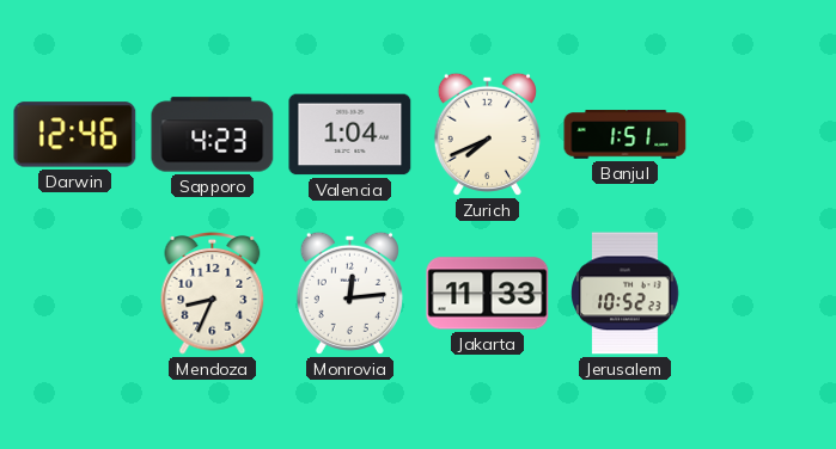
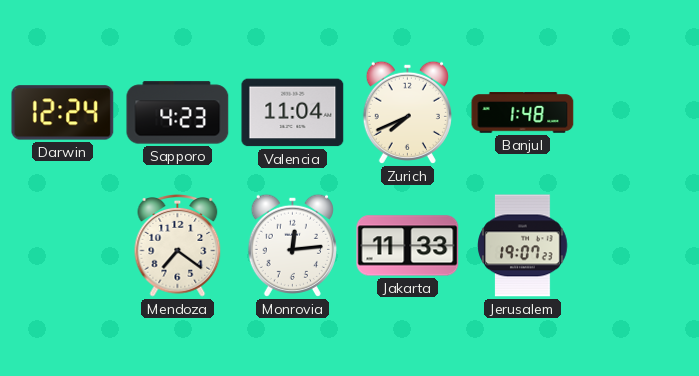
Darwin: 12:46 -> 12:24
Valencia: 1:04 -> 11:04
Banjul: 1:51 -> 1:48
Mendoza: 8:34 -> 7:21
Jerusalem: 10:52 -> 19:07
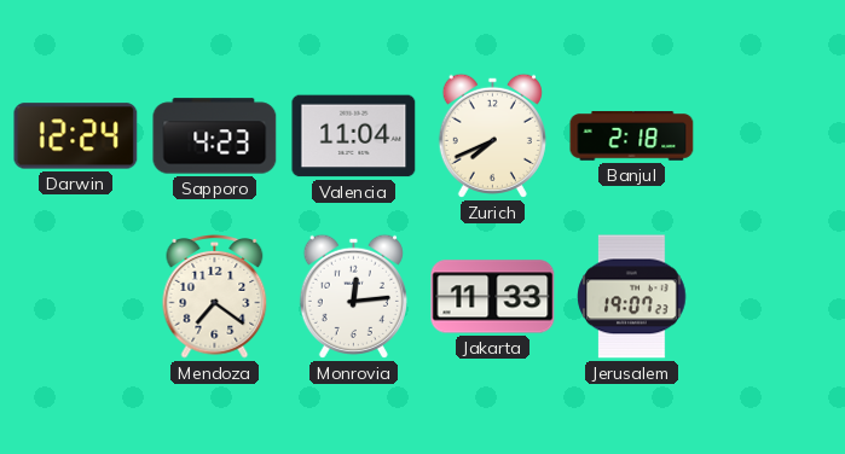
Banjul: 1:48 -> 2:18
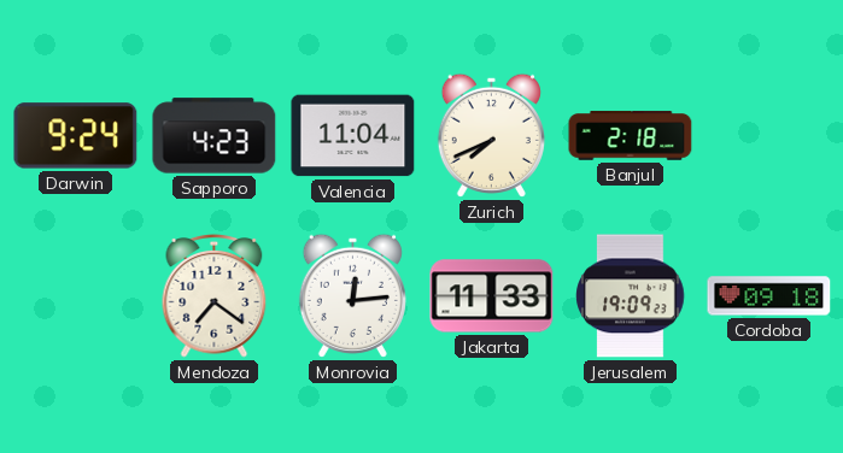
Darwin: 12:24 -> 9:24
Jerusalem: 19:07 -> 19:09
Cordoba: none -> 09:18
